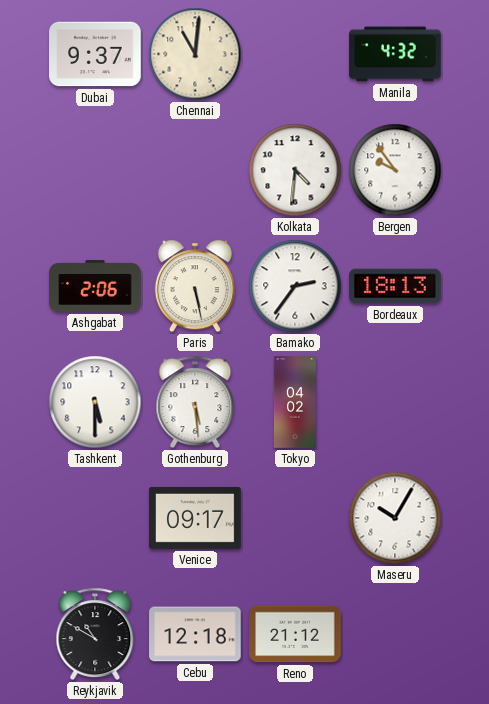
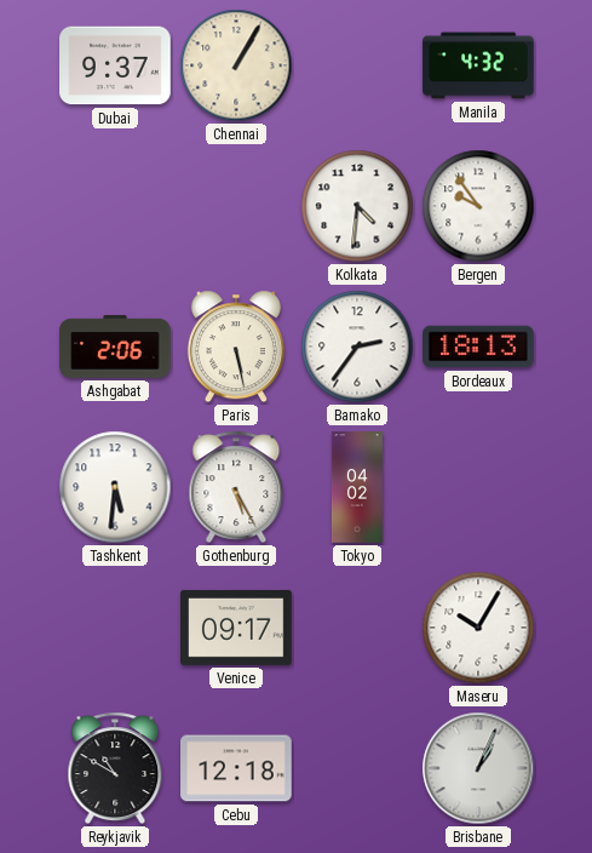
Chennai: 11:01 -> 1:05
Tashkent: 5:30 -> 5:31
Gothenburg: 5:29 -> 5:25
Reno: 21:12 -> none
Brisbane: none -> 1:04
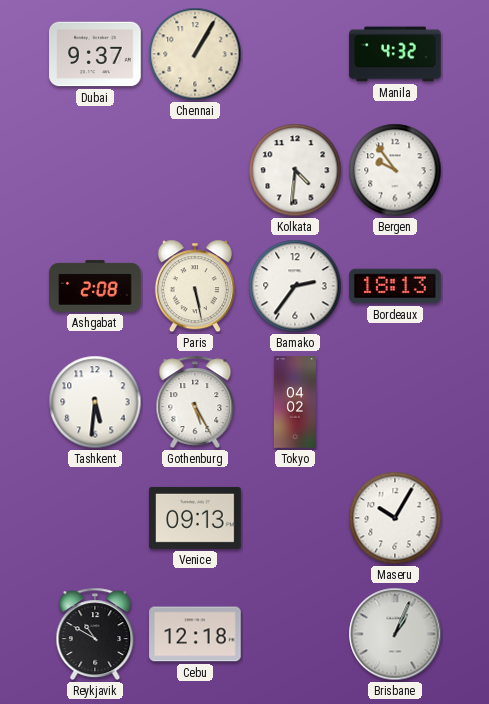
Ashgabat: 2:06 -> 2:08
Venice: 09:17 -> 09:13
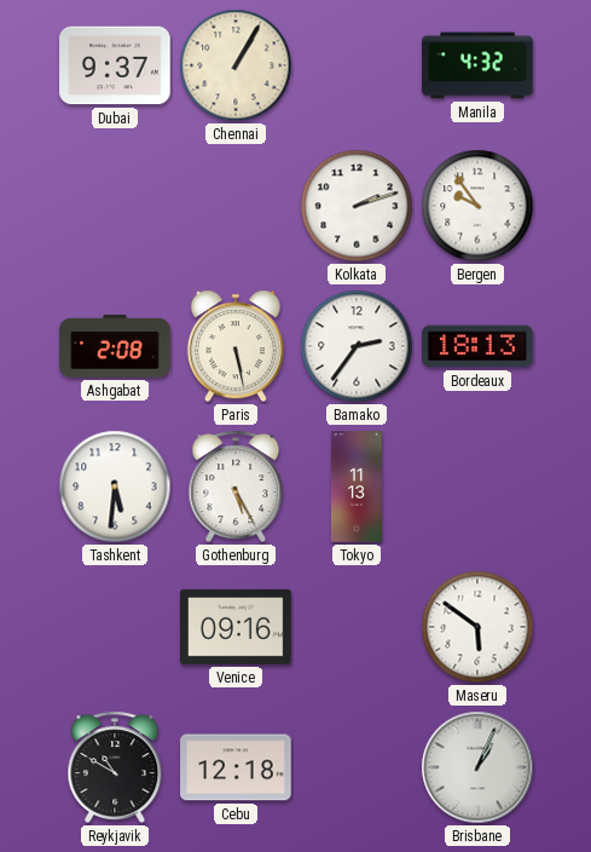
Kolkata: 4:31 -> 2:12
Tokyo: 04:02 -> 11:13
Venice: 09:13 -> 09:16
Maseru: 10:05 -> 5:51
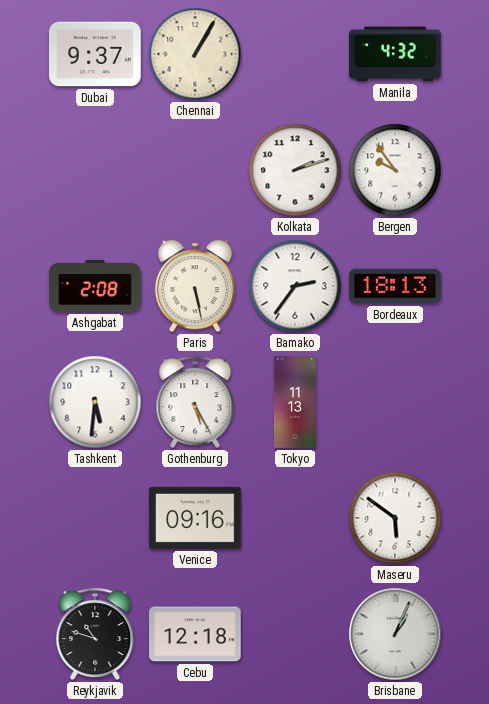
Reykjavik: 10:50 -> 10:48
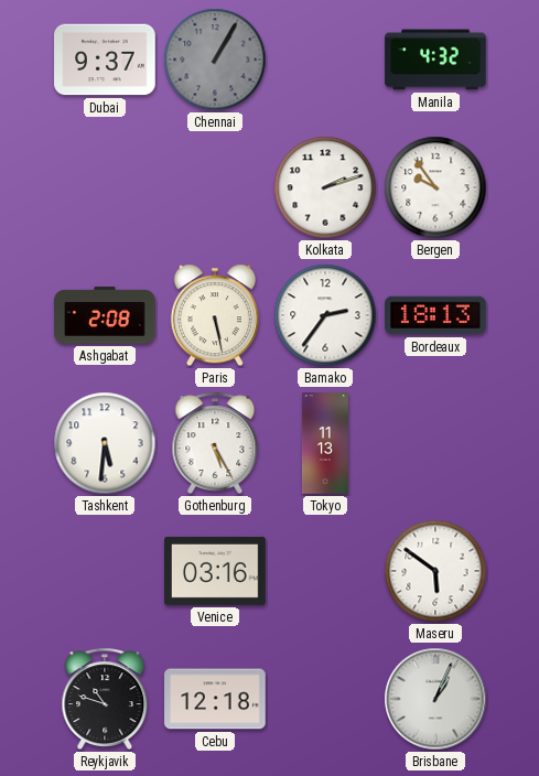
Chennai dial: cream -> grey
Venice: 09:16 -> 03:16
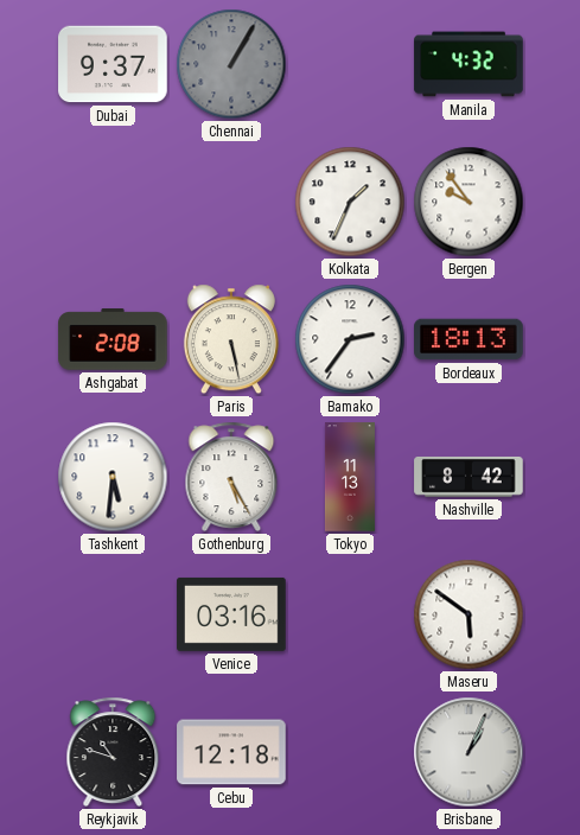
Kolkata: 2:12 -> 1:34
Nashville: none -> 8:42
